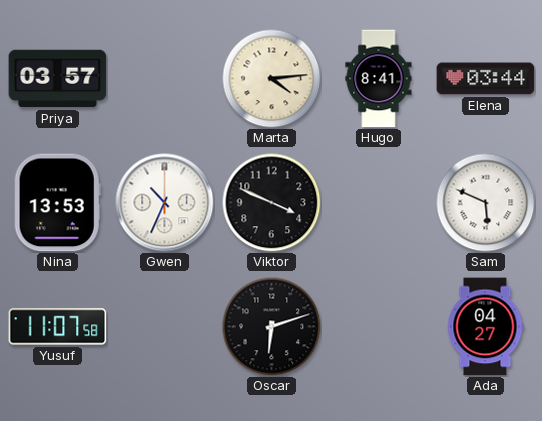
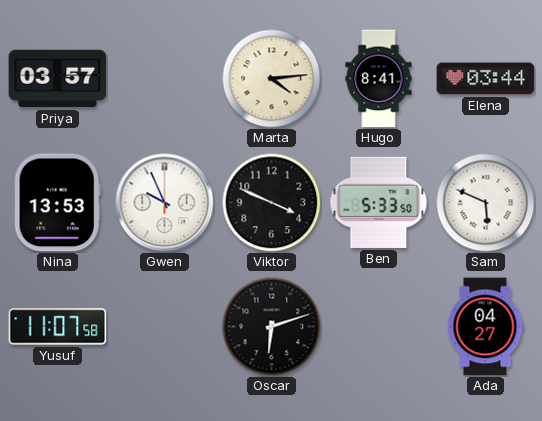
Gwen: 10:34 -> 9:56
Ben: none -> 5:33
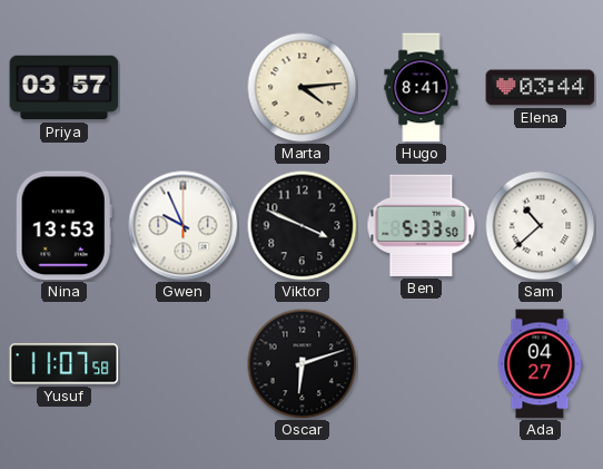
Sam: 5:49 -> 10:38
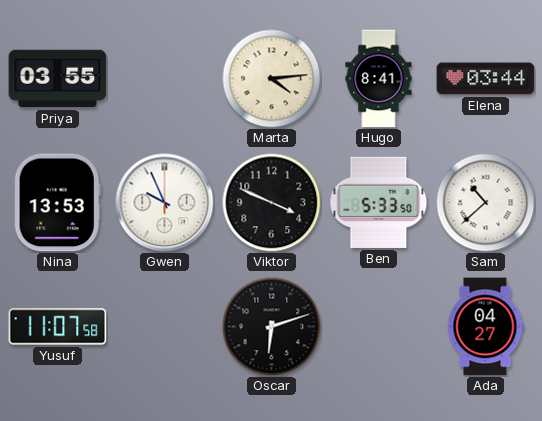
Priya: 03:57 -> 03:55
